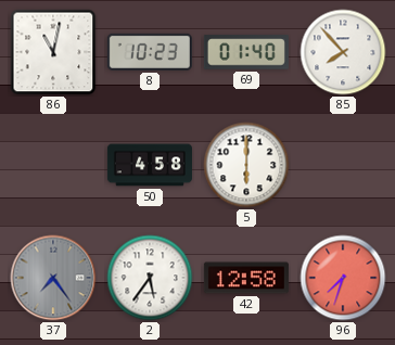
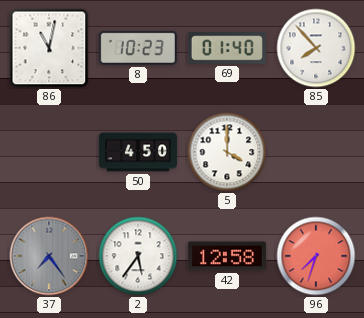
50: 4:58 -> 4:50
5: 6:00 -> 4:00
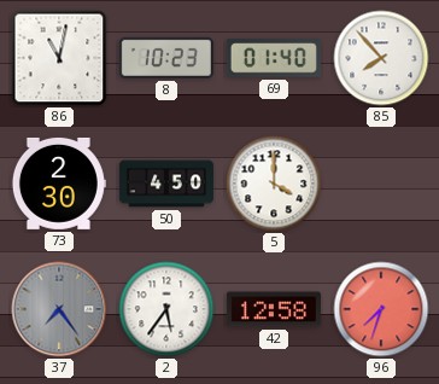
73: none -> 2:30
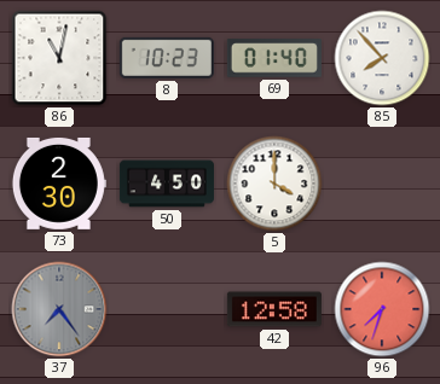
2: 5:36 -> none
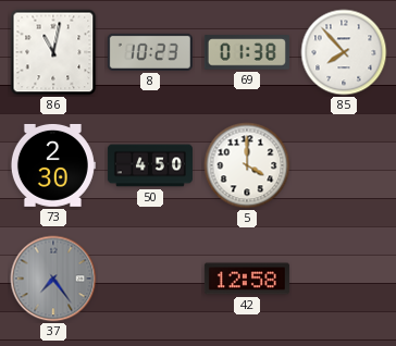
69: 01:40 -> 01:38
96: 7:33 -> none
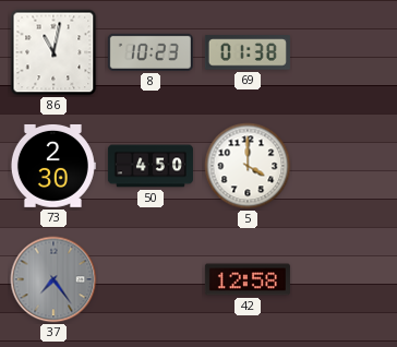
85: 7:53 -> none
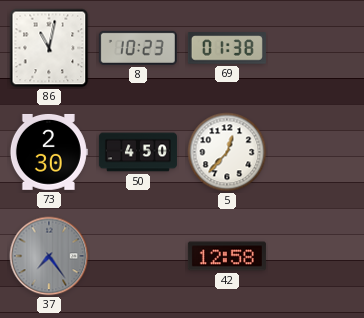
5: 4:00 -> 12:37
